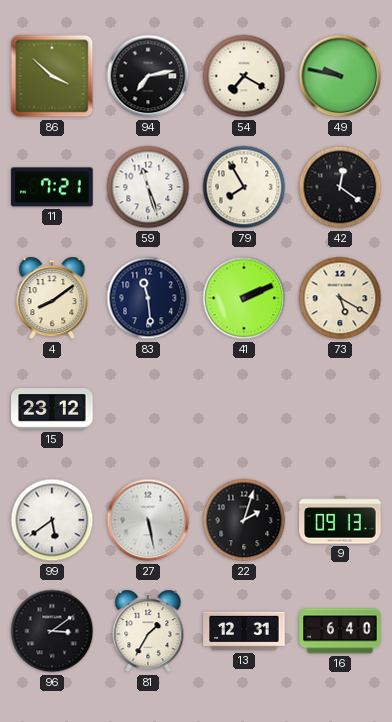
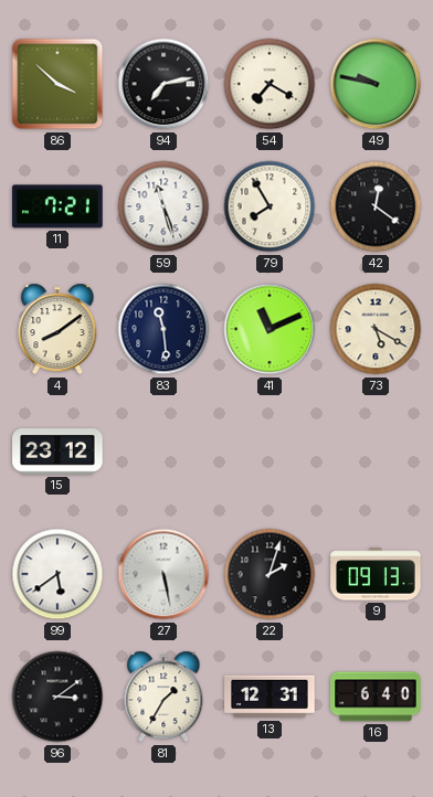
41: 2:11 -> 11:11
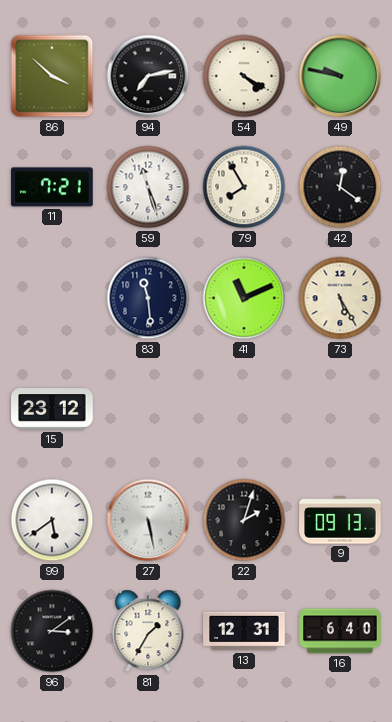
54: 7:20 -> 4:20
4: 8:09 -> none
73: 5:20 -> 5:25
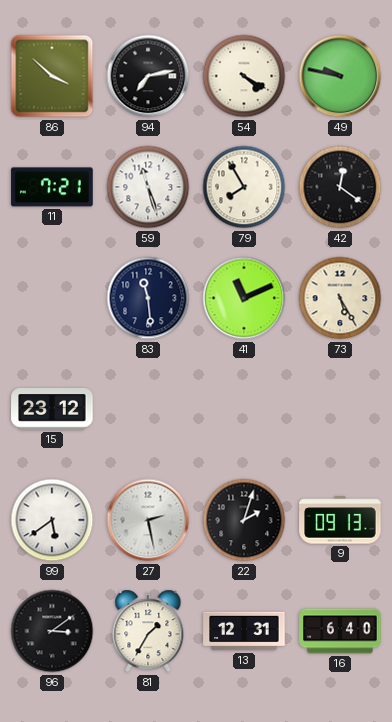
27: 5:28 -> 2:28
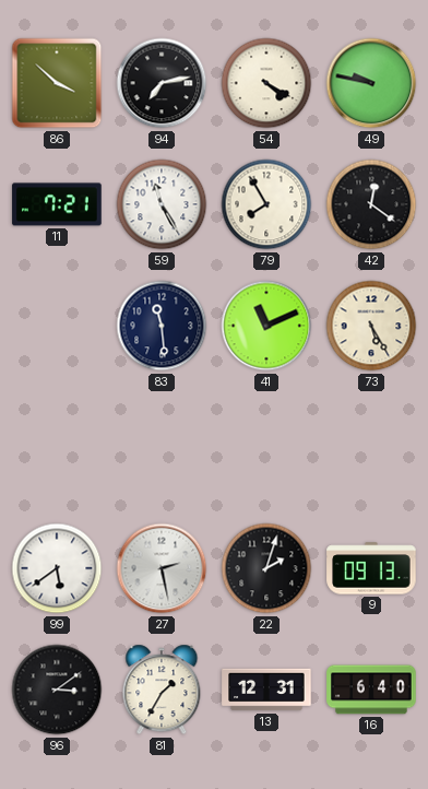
59: 11:27 -> 11:25
15: 23:12 -> none
